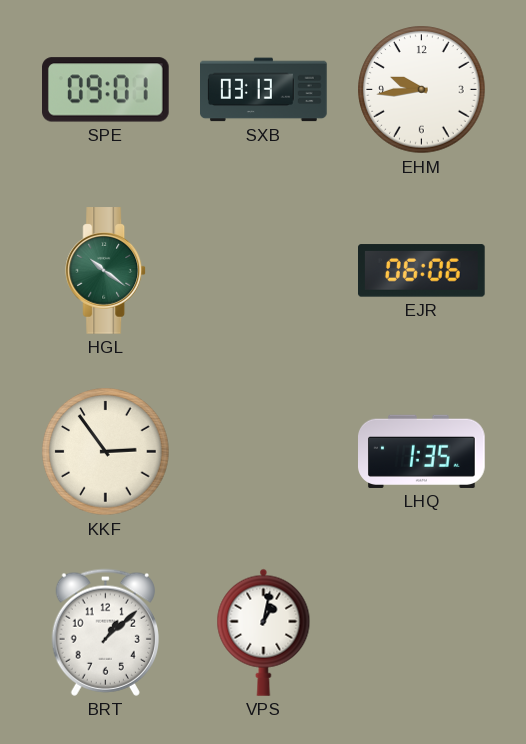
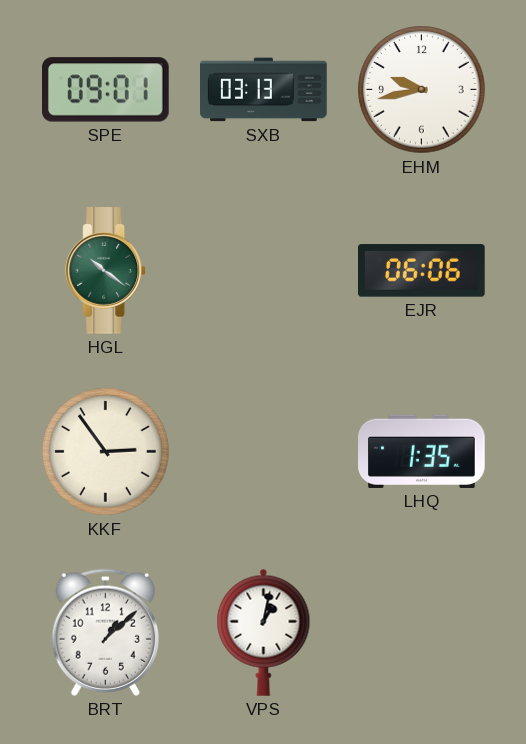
EHM: 9:44 -> 9:43
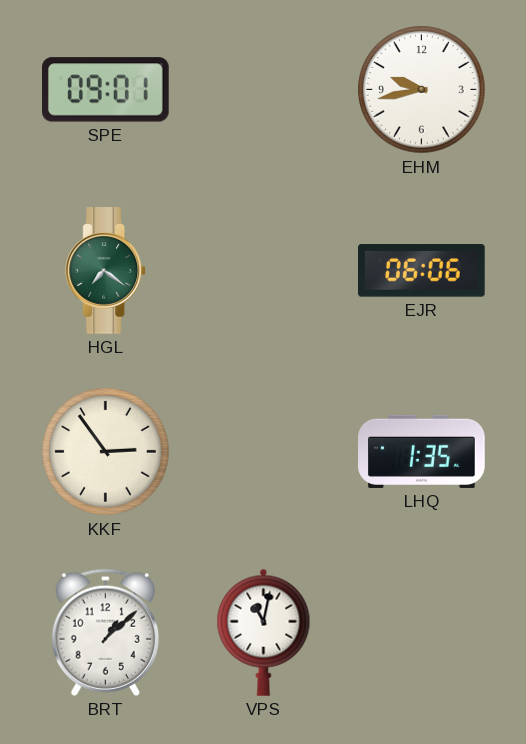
SXB: 03:13 -> none
HGL: 10:21 -> 7:21
VPS: 1:02 -> 11:02
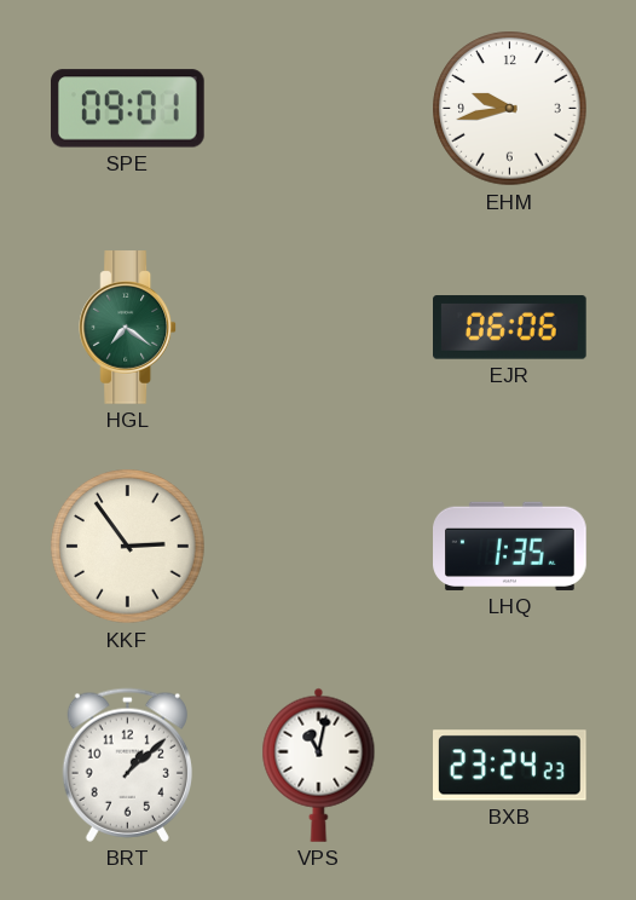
BXB: none -> 23:24
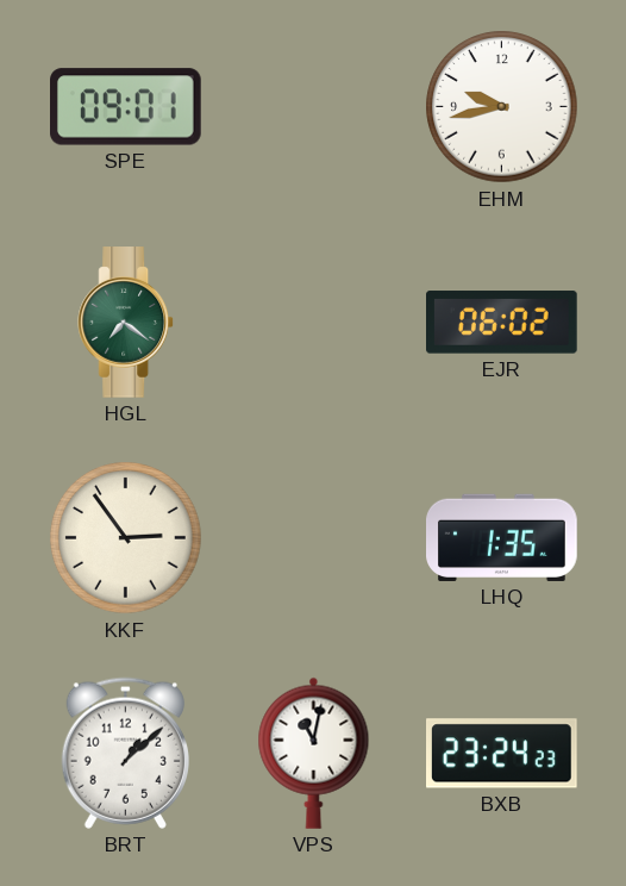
EJR: 06:06 -> 06:02
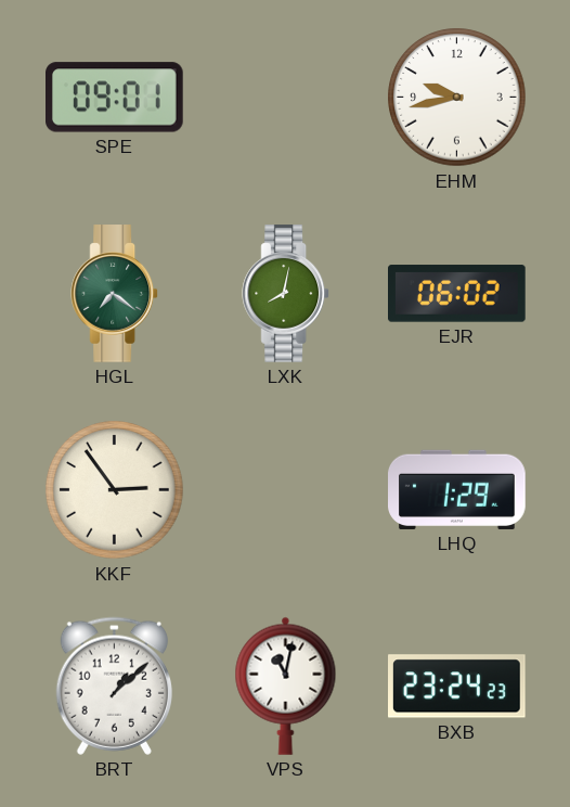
LXK: none -> 8:02
LHQ: 1:35 -> 1:29
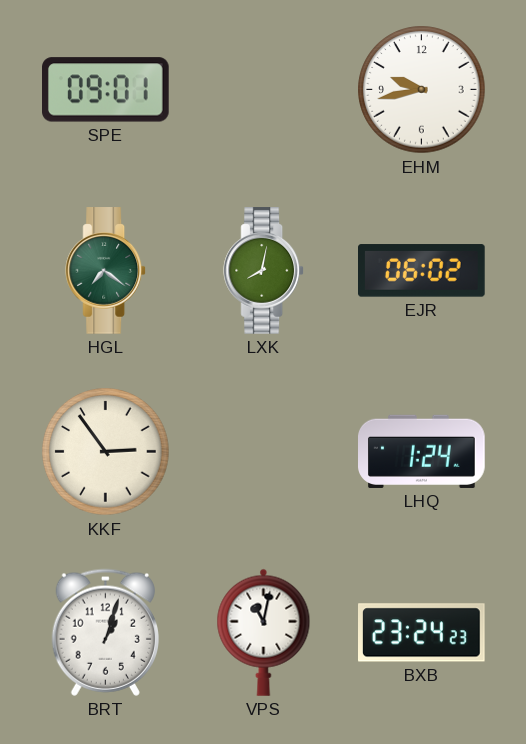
LHQ: 1:29 -> 1:24
BRT: 1:08 -> 1:03
